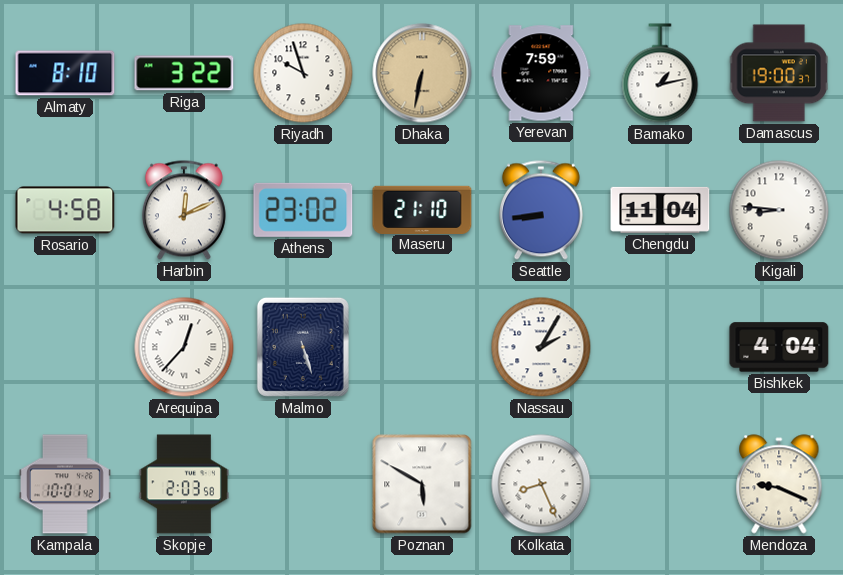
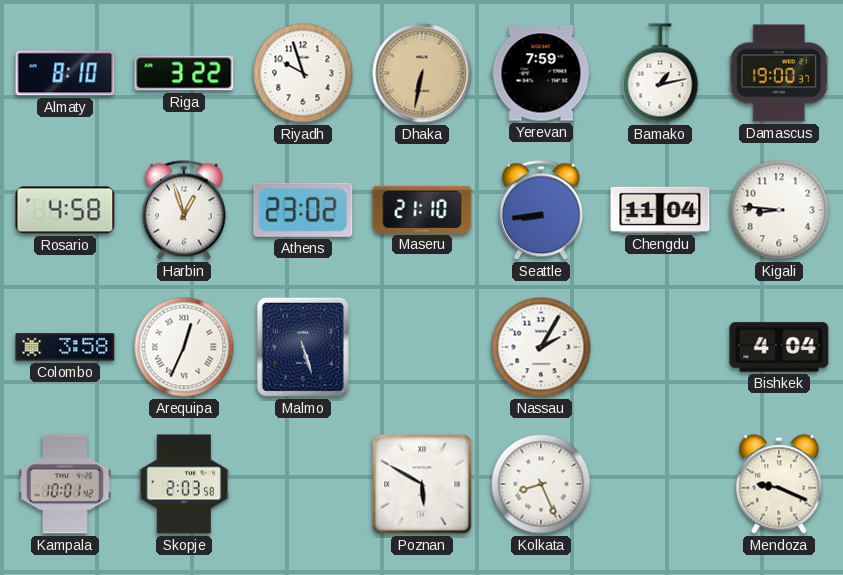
Harbin: 12:11 -> 12:57
Colombo: none -> 3:58
Arequipa: 12:37 -> 12:34
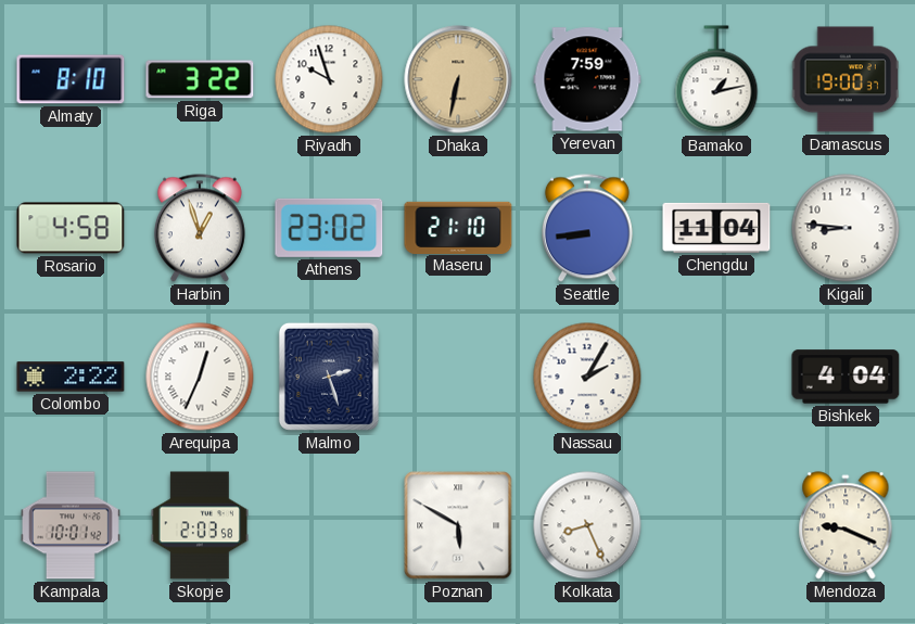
Colombo: 3:58 -> 2:22
Malmo: 5:27 -> 2:27
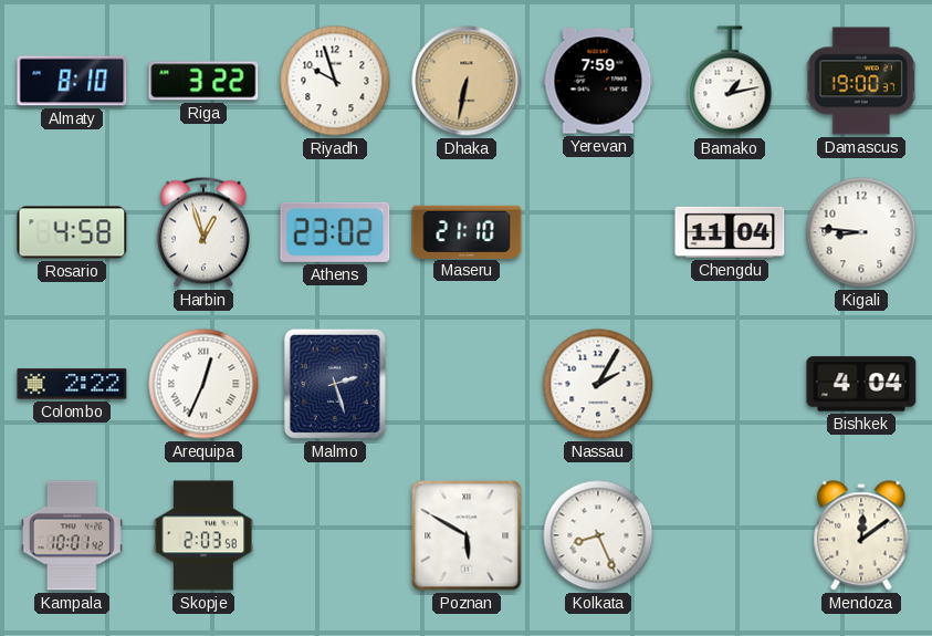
Seattle: 8:44 -> none
Mendoza: 9:19 -> 12:09
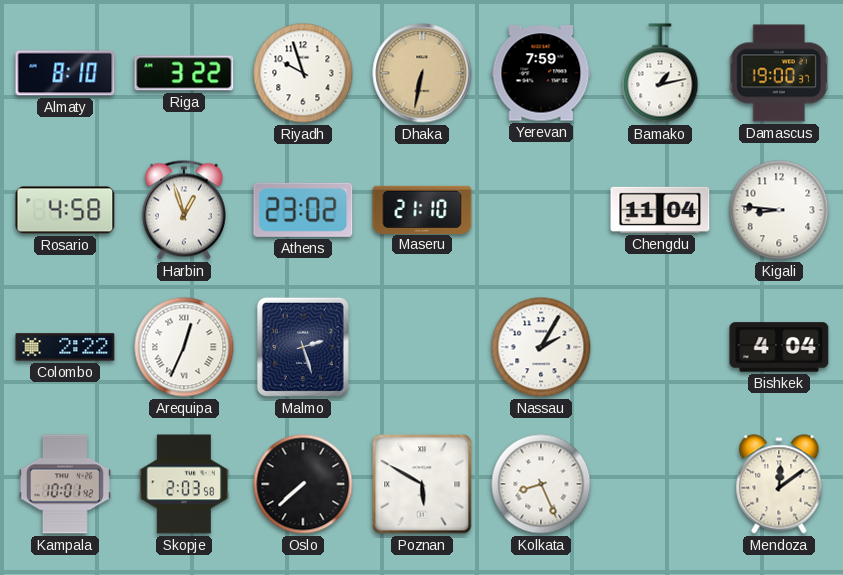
Oslo: none -> 7:38
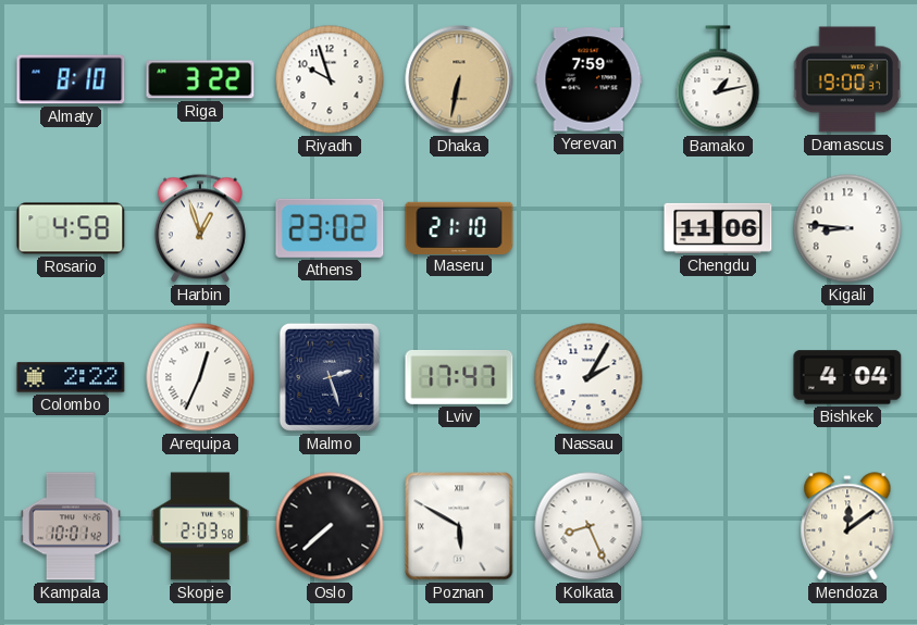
Chengdu: 11:04 -> 11:06
Lviv: none -> 17:47
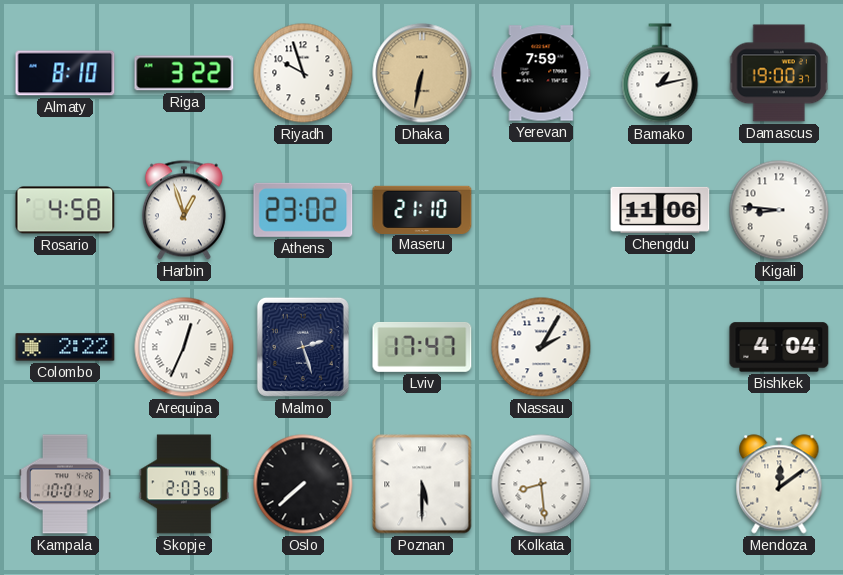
Poznan: 5:50 -> 5:30
Kolkata: 8:26 -> 8:29
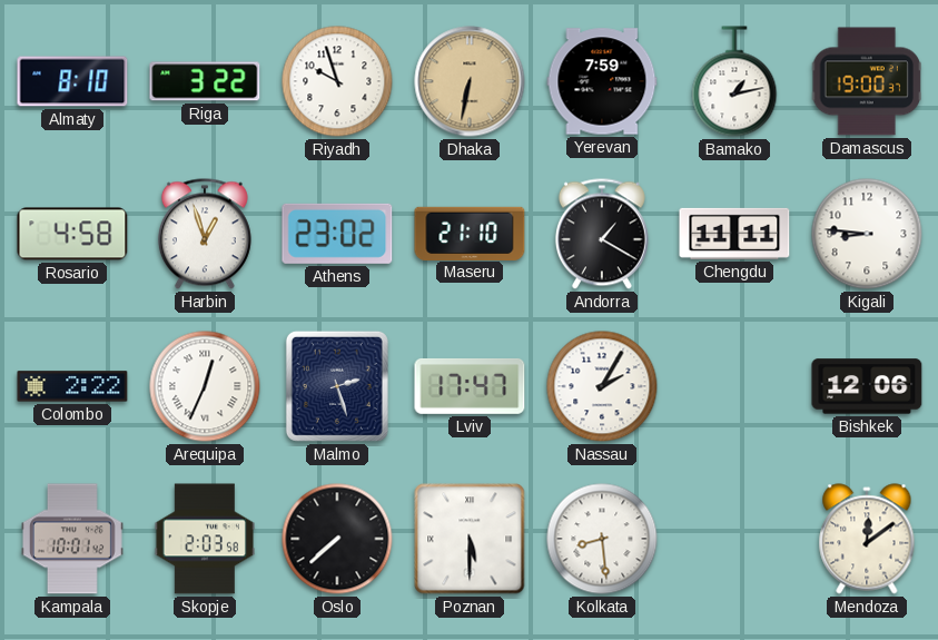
Andorra: none -> 1:20
Chengdu: 11:06 -> 11:11
Bishkek: 4:04 -> 12:06
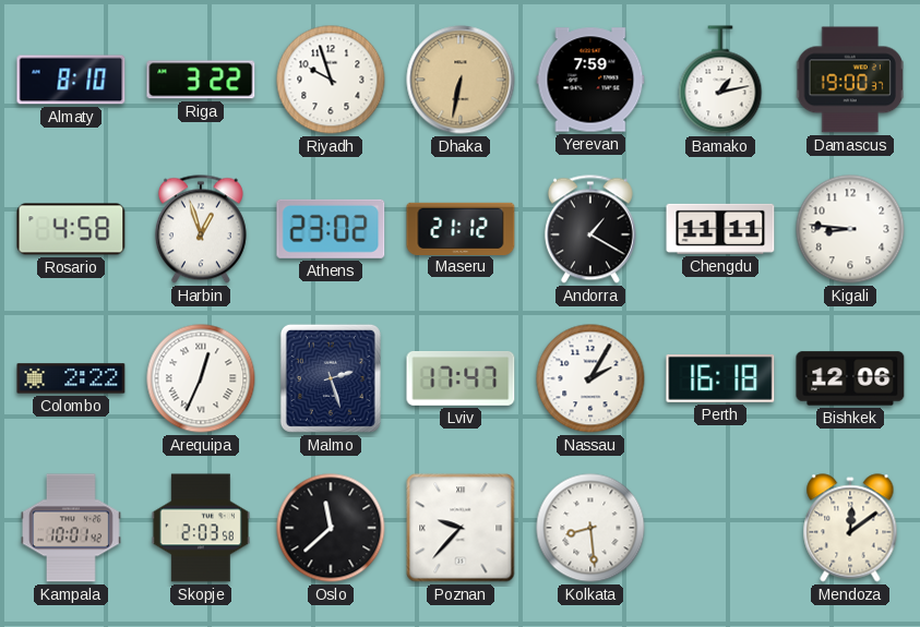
Maseru: 21:10 -> 21:12
Perth: none -> 16:18
Oslo: 7:38 -> 11:38
Poznan: 5:30 -> 9:37
